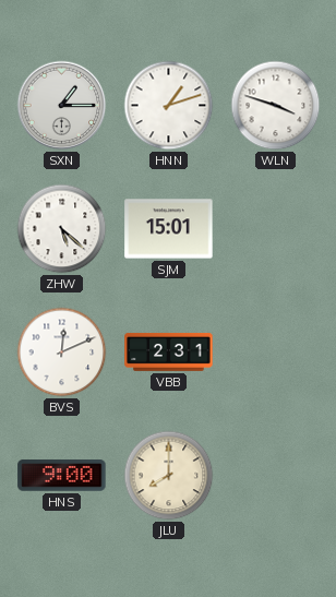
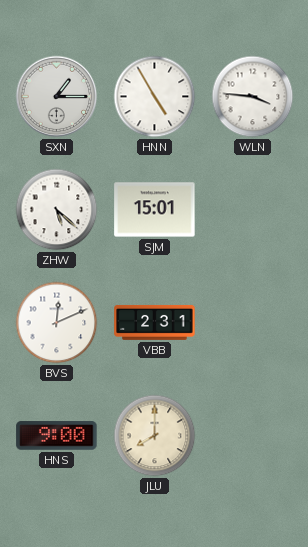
HNN: 1:12 -> 4:55
WLN: 3:48 -> 3:46
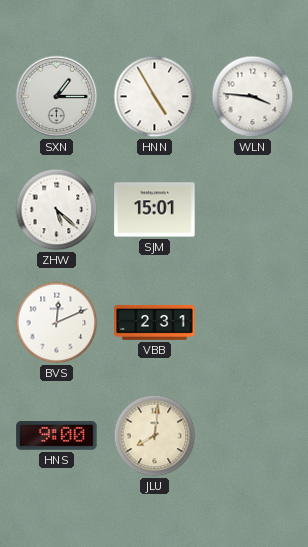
JLU: 8:00 -> 8:01
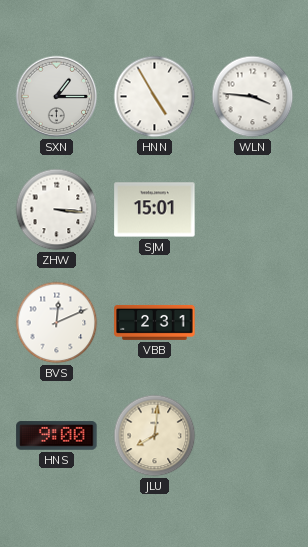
ZHW: 5:22 -> 3:16
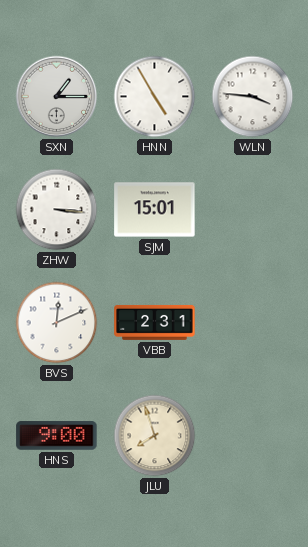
JLU: 8:01 -> 7:57
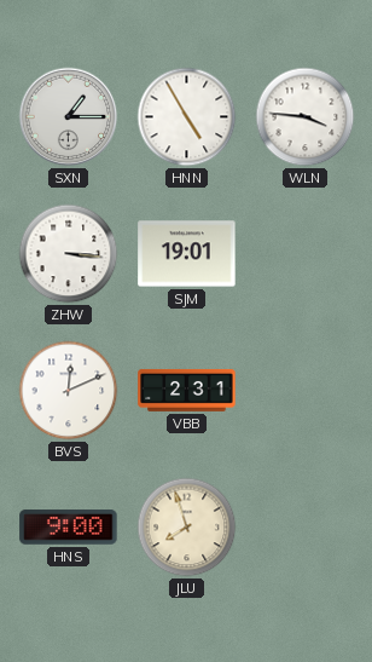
SJM: 15:01 -> 19:01
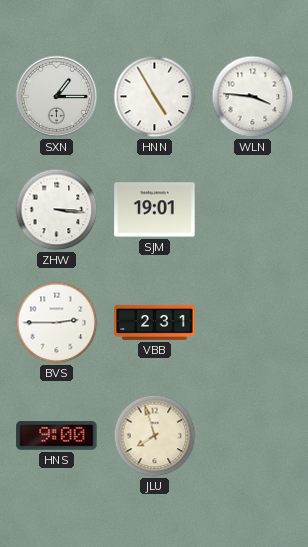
BVS: 12:11 -> 2:45
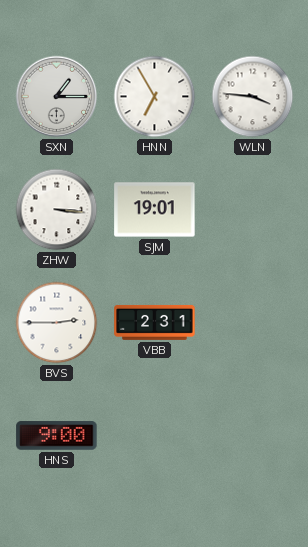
HNN: 4:55 -> 6:55
JLU: 7:57 -> none
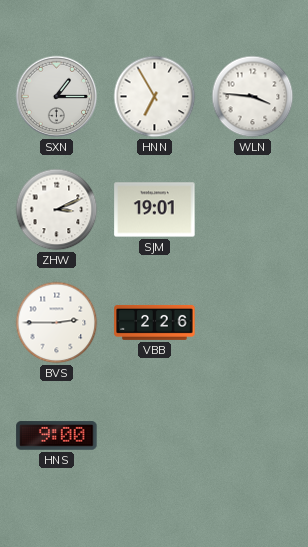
ZHW: 3:16 -> 3:11
VBB: 2:31 -> 2:26
